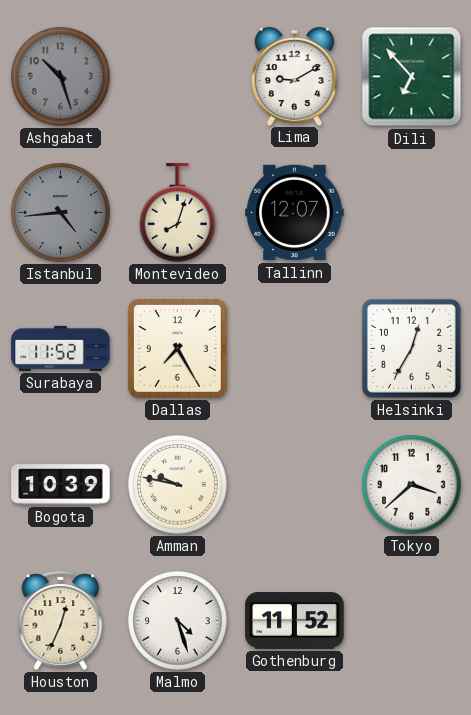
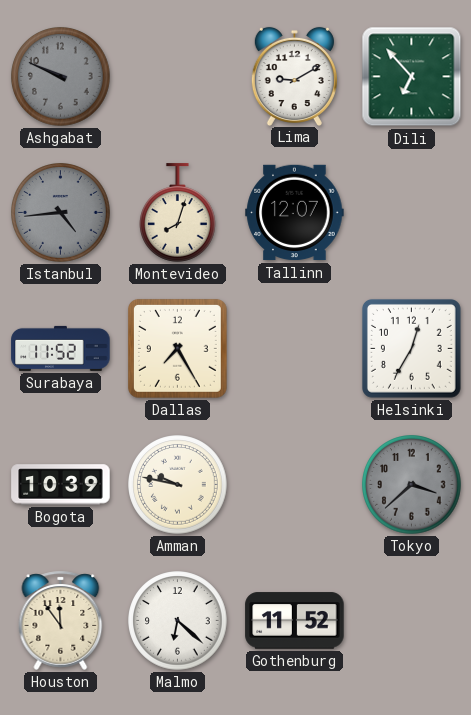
Ashgabat: 10:27 -> 9:49
Tokyo dial: white -> grey
Houston: 12:34 -> 11:54
Malmo: 4:27 -> 6:22
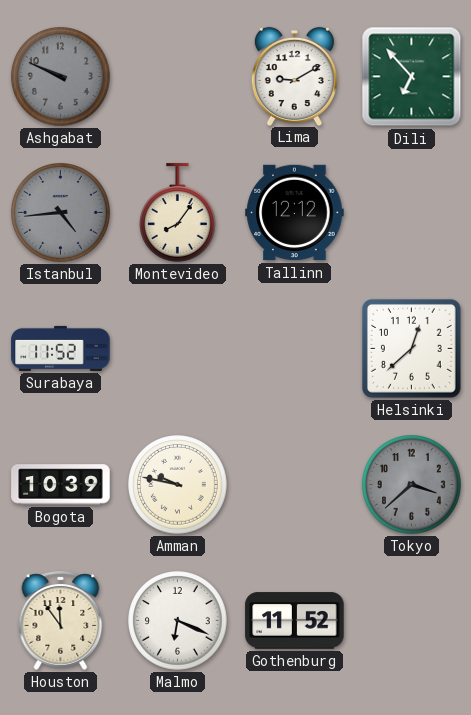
Montevideo: 8:03 -> 8:06
Tallinn: 12:07 -> 12:12
Dallas: 7:25 -> none
Helsinki: 12:35 -> 12:38
Malmo: 6:22 -> 6:19
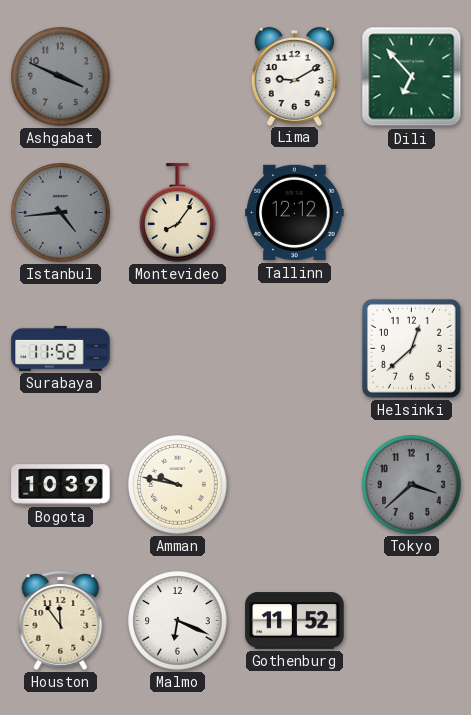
Ashgabat: 9:49 -> 3:49
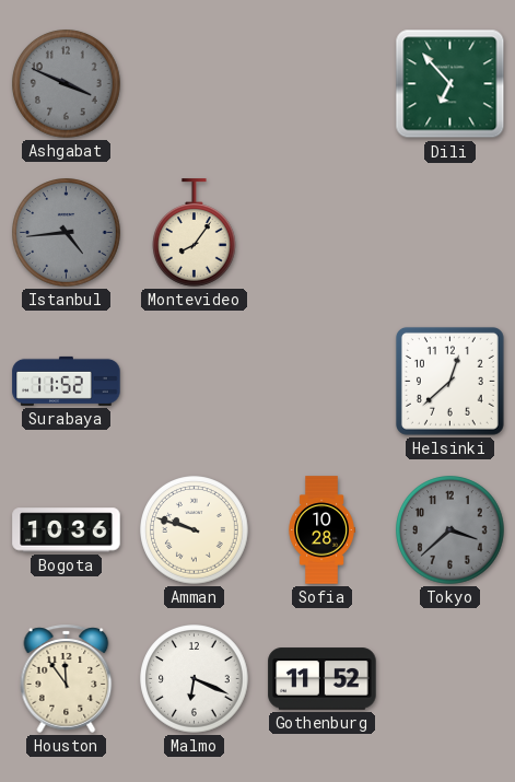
Lima: 9:10 -> none
Tallinn: 12:12 -> none
Bogota: 10:39 -> 10:36
Amman: 9:47 -> 9:48
Sofia: none -> 10:28
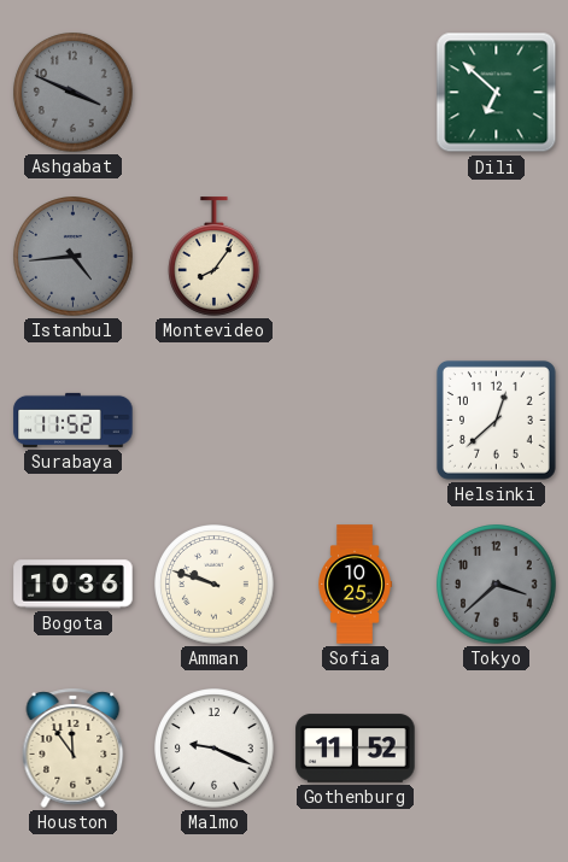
Dili: 6:53 -> 6:52
Sofia: 10:28 -> 10:25
Malmo: 6:19 -> 9:19
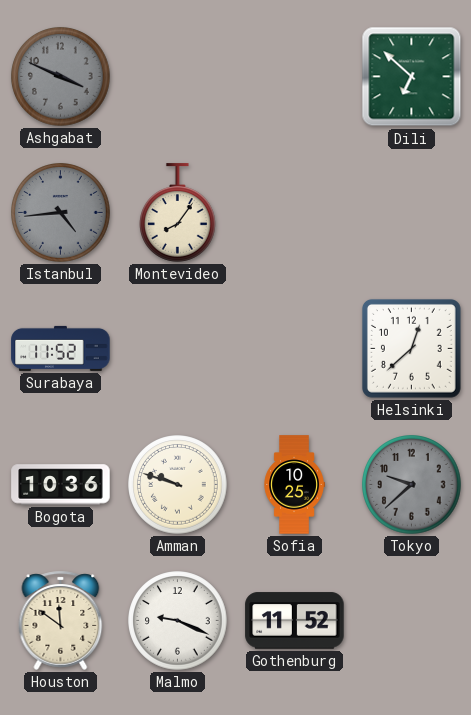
Tokyo: 3:38 -> 9:38
Houston: 11:54 -> 11:51
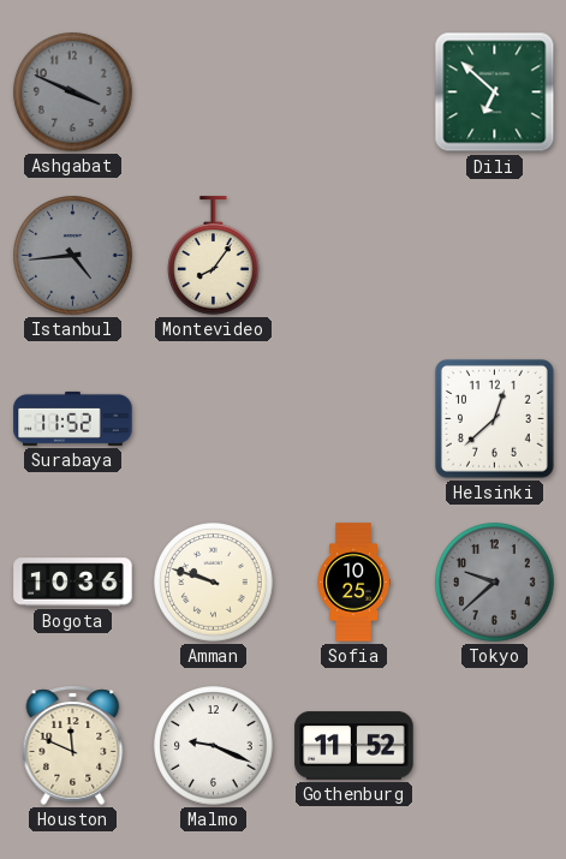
Houston: 11:51 -> 11:49
